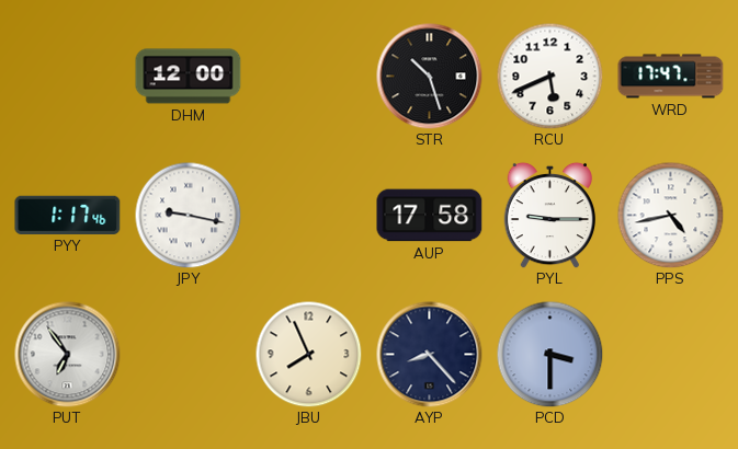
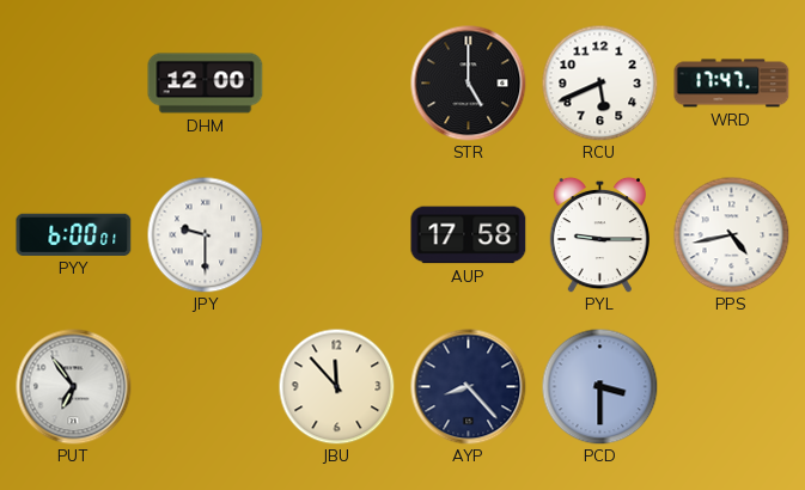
STR: 10:27 -> 5:00
PYY: 1:17 -> 6:00
JPY: 9:17 -> 9:30
JBU: 7:56 -> 11:53
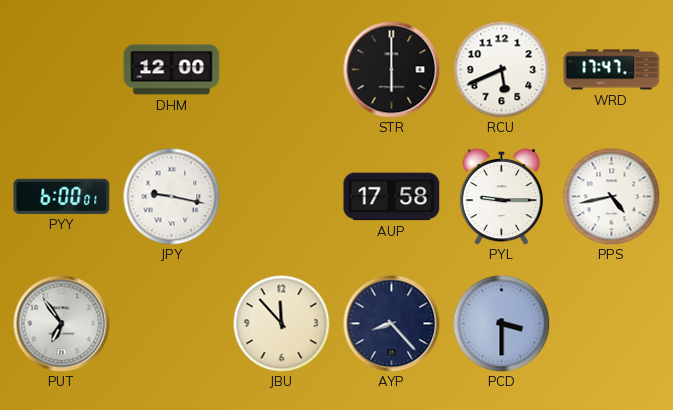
STR: 5:00 -> 6:00
JPY: 9:30 -> 9:17
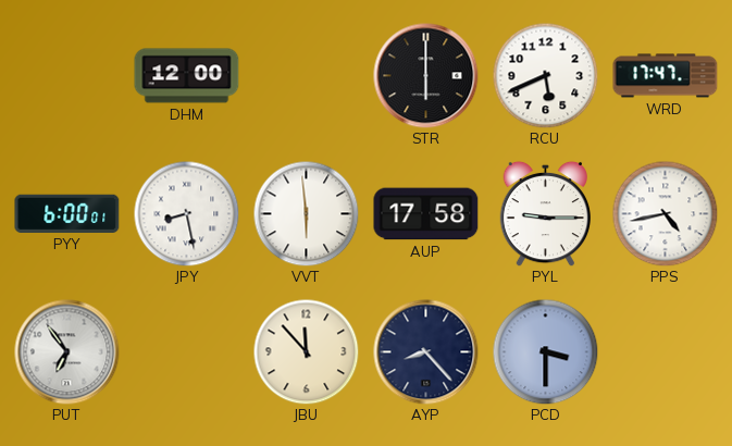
JPY: 9:17 -> 8:28
VVT: none -> 5:59
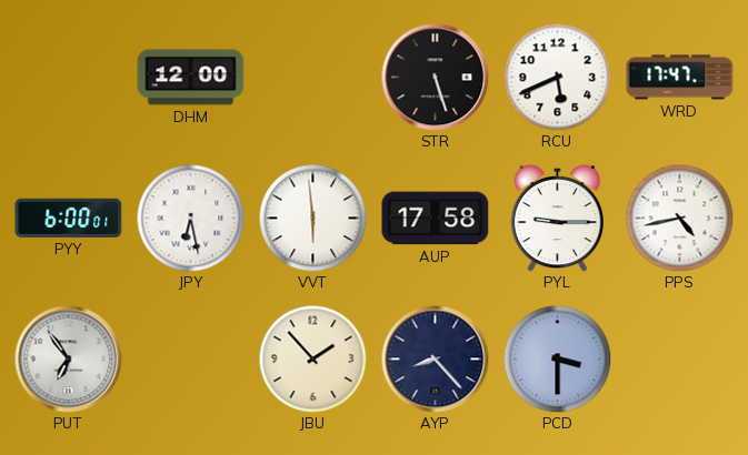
STR: 6:00 -> 5:27
JPY: 8:28 -> 6:28
JBU: 11:53 -> 1:53
